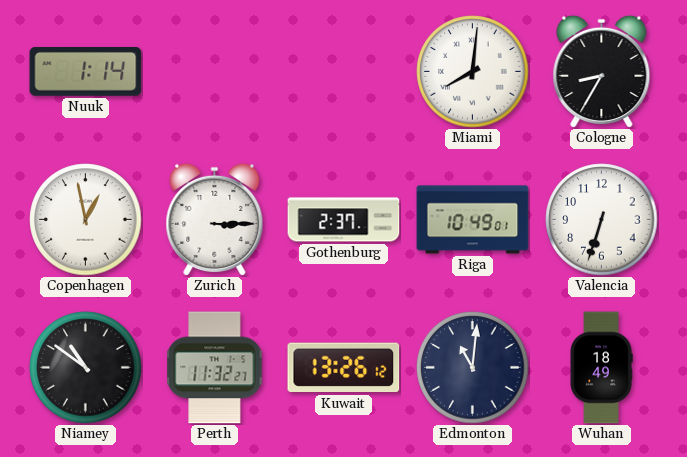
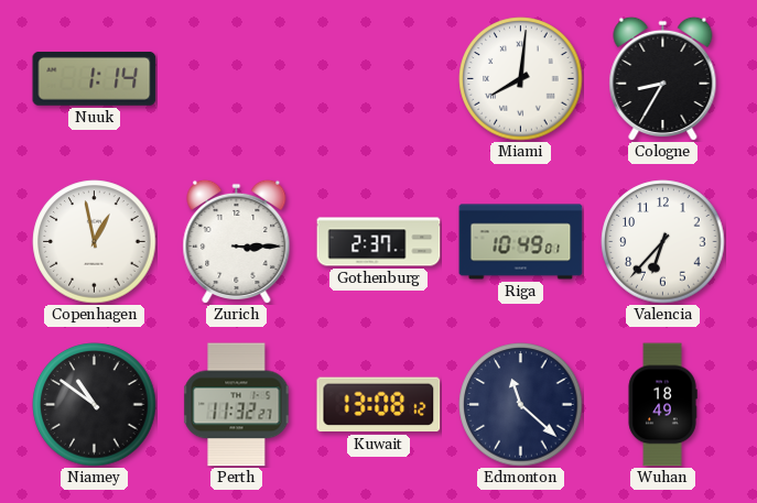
Valencia: 6:33 -> 6:37
Kuwait: 13:26 -> 13:08
Edmonton: 11:01 -> 11:22
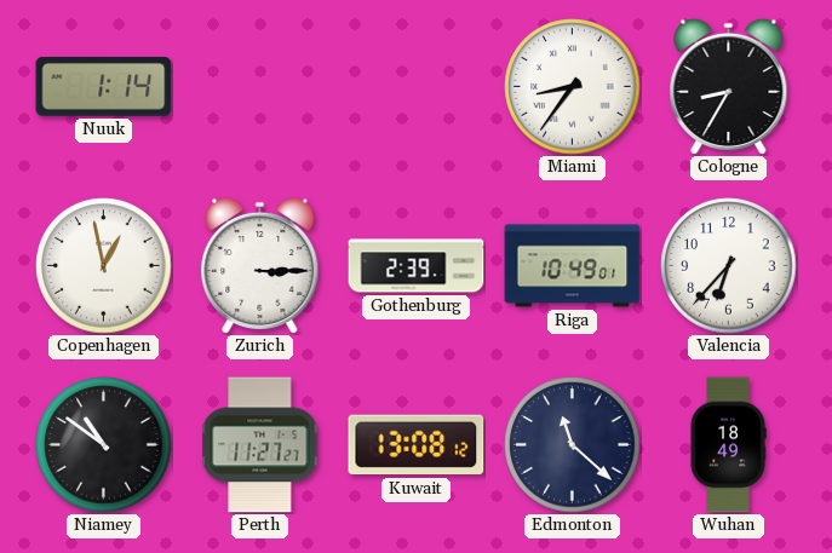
Miami: 8:01 -> 8:36
Gothenburg: 2:37 -> 2:39
Perth: 11:32 -> 11:27
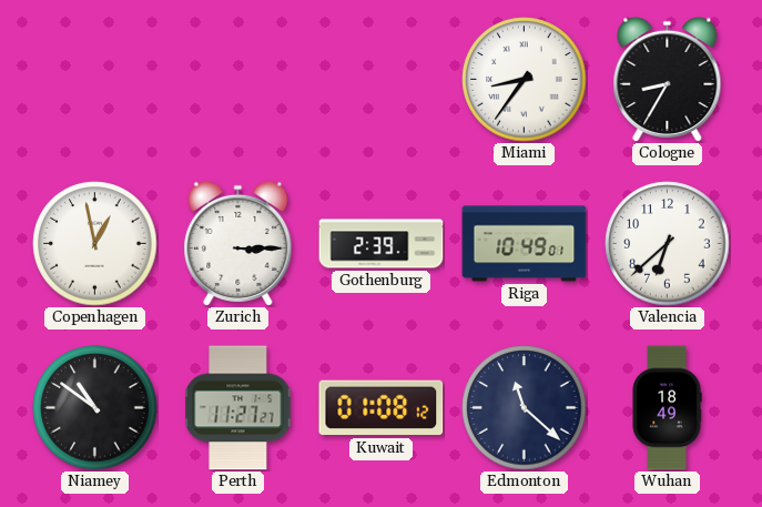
Nuuk: 1:14 -> none
Valencia: 6:37 -> 6:38
Kuwait: 13:08 -> 01:08
